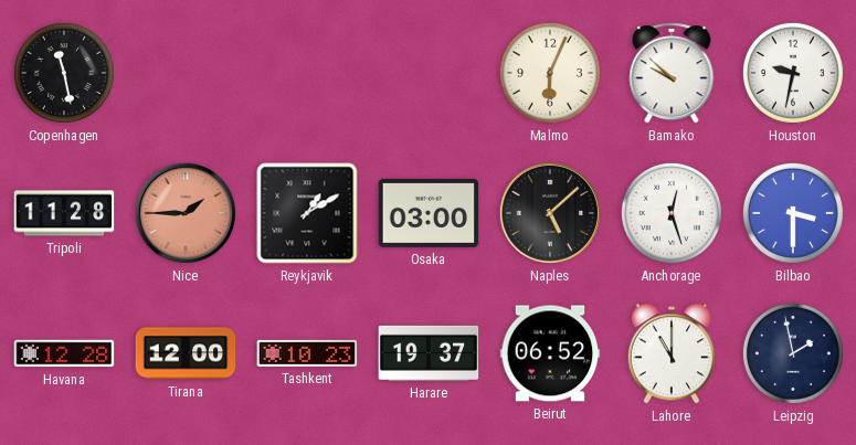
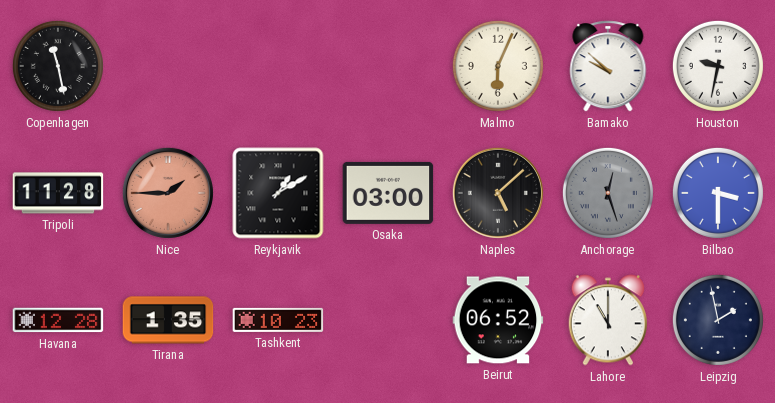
Anchorage dial: white -> grey
Tirana: 12:00 -> 1:35
Harare: 19:37 -> none
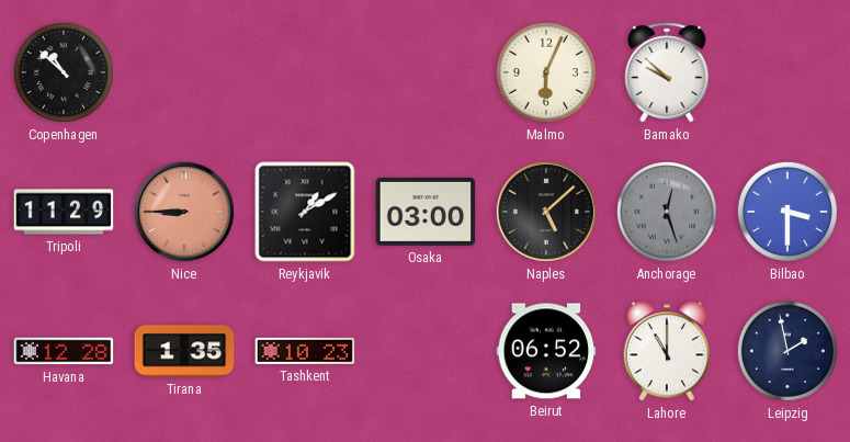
Copenhagen: 11:28 -> 10:52
Houston: 9:32 -> none
Tripoli: 11:28 -> 11:29
Nice: 1:45 -> 8:45
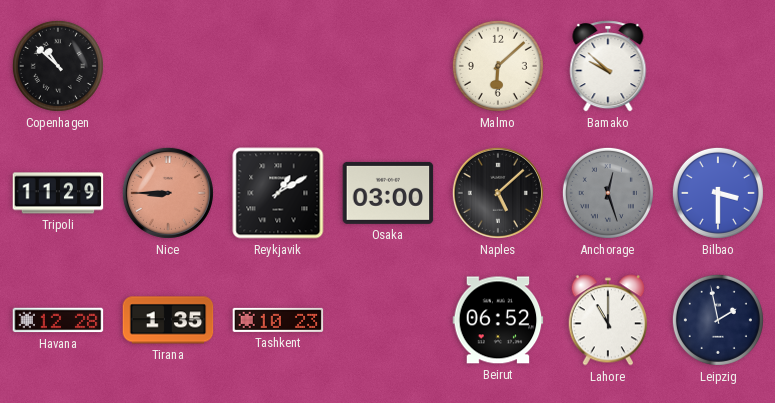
Malmo: 6:04 -> 6:08
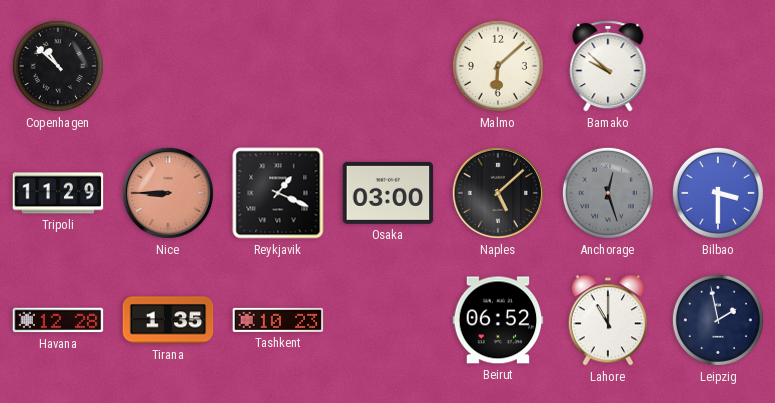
Reykjavik: 1:10 -> 1:19
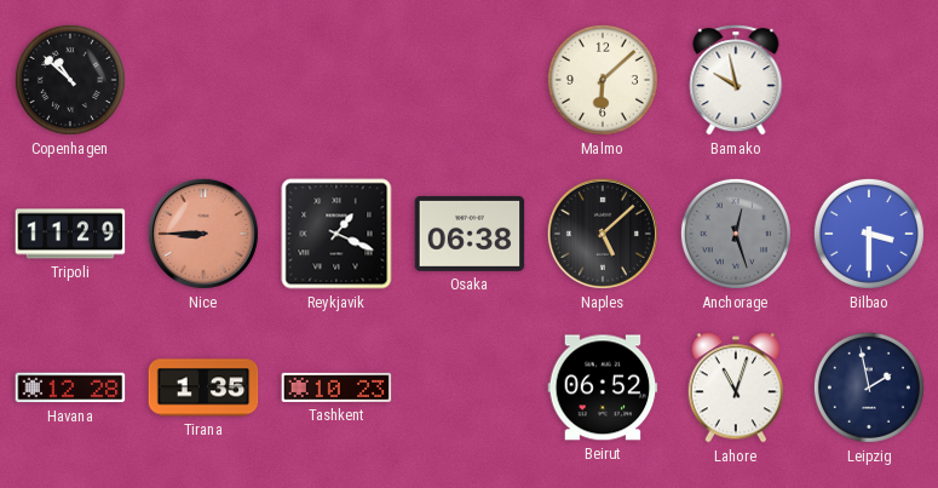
Bamako: 9:52 -> 9:58
Osaka: 03:00 -> 06:38
Lahore: 11:00 -> 11:03
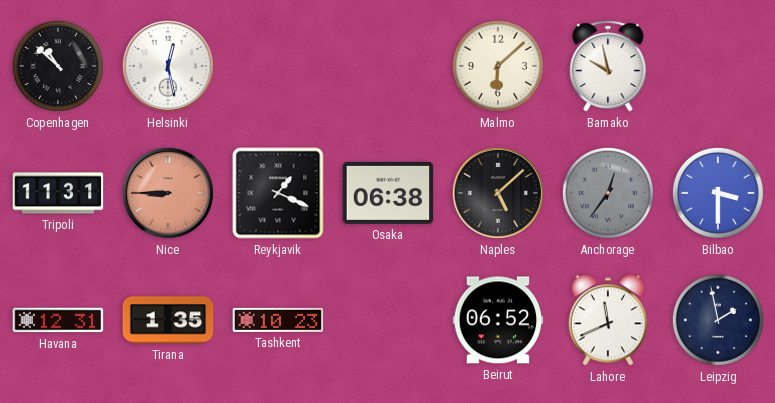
Helsinki: none -> 12:28
Tripoli: 11:29 -> 11:31
Anchorage: 12:27 -> 12:36
Havana: 12:28 -> 12:31
Lahore: 11:03 -> 11:41
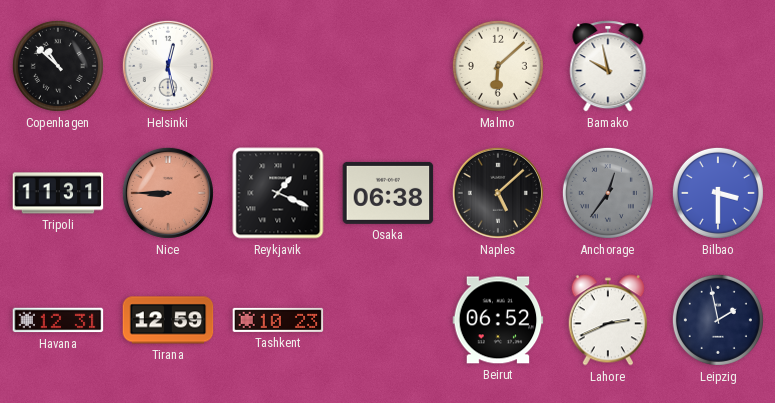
Tirana: 1:35 -> 12:59
Lahore: 11:41 -> 2:41
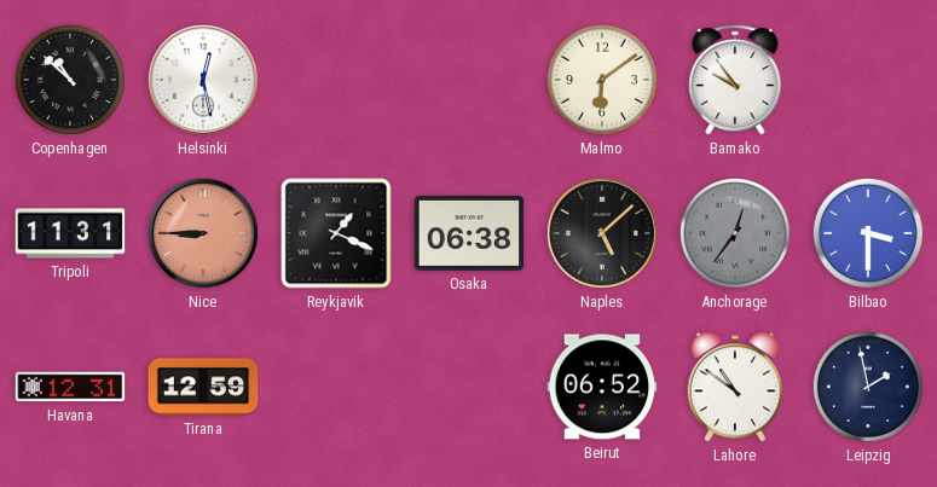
Malmo: 6:08 -> 6:09
Bamako: 9:58 -> 9:54
Tashkent: 10:23 -> none
Lahore: 2:41 -> 10:51
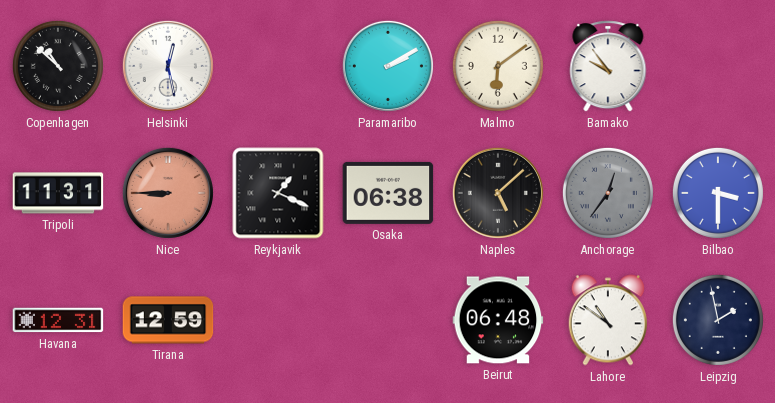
Paramaribo: none -> 2:10
Beirut: 06:52 -> 06:48
